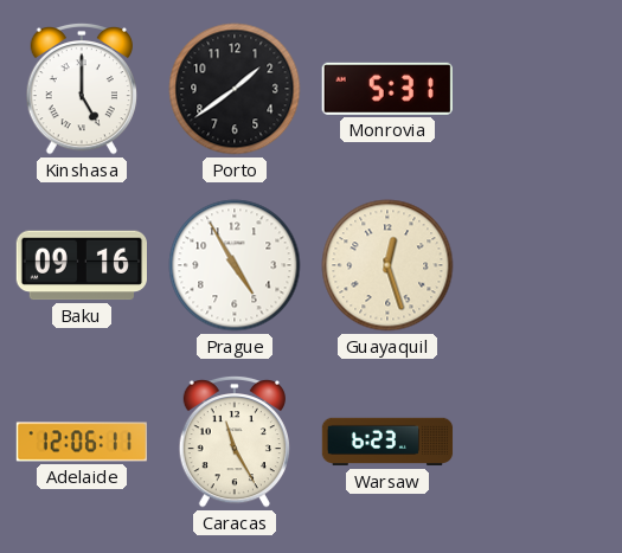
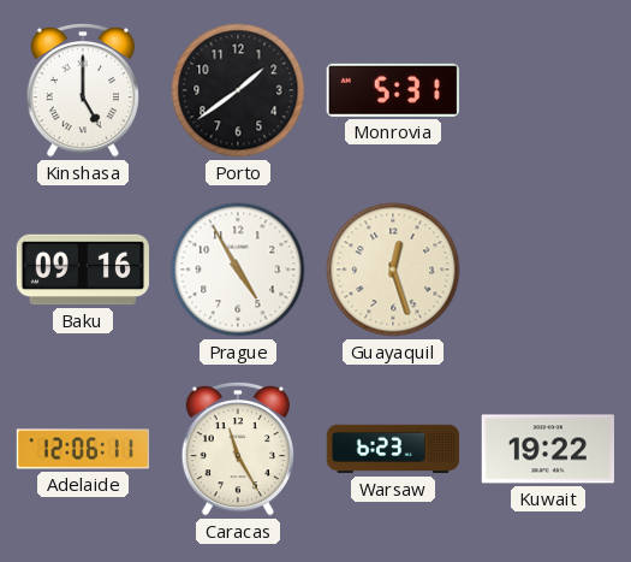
Kuwait: none -> 19:22
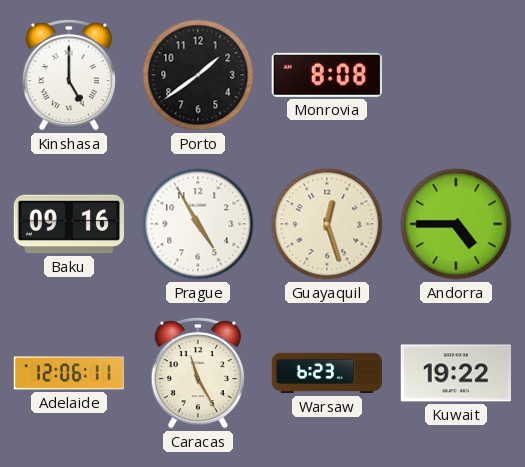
Monrovia: 5:31 -> 8:08
Andorra: none -> 4:45
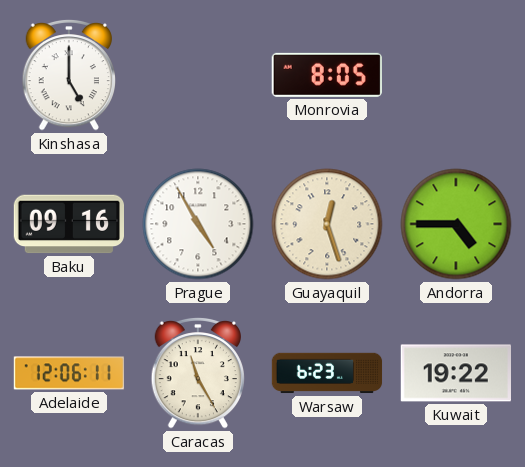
Porto: 1:39 -> none
Monrovia: 8:08 -> 8:05
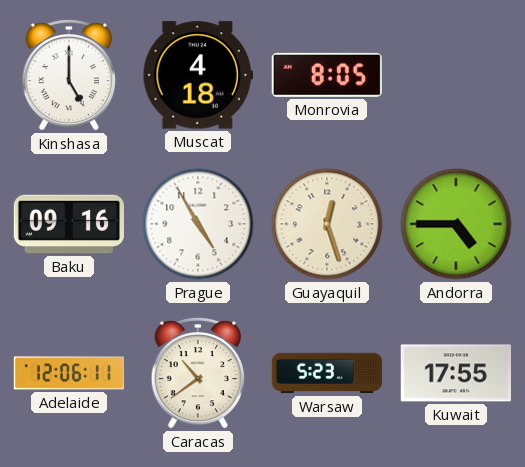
Muscat: none -> 4:18
Caracas: 11:25 -> 10:39
Warsaw: 6:23 -> 5:23
Kuwait: 19:22 -> 17:55
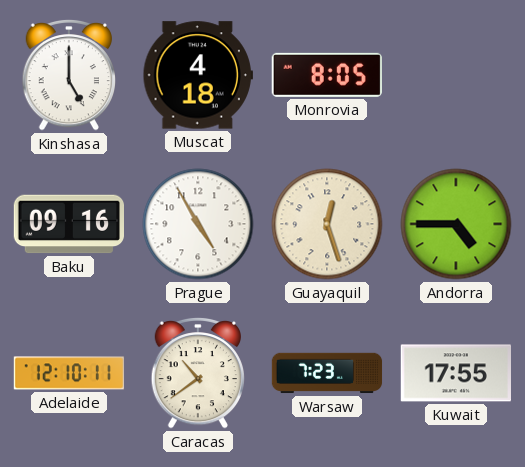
Adelaide: 12:06 -> 12:10
Warsaw: 5:23 -> 7:23
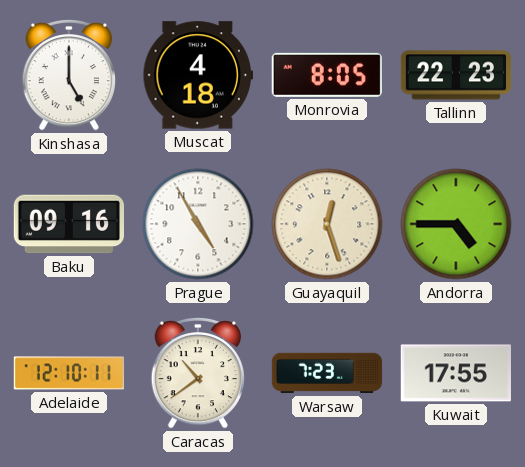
Tallinn: none -> 22:23
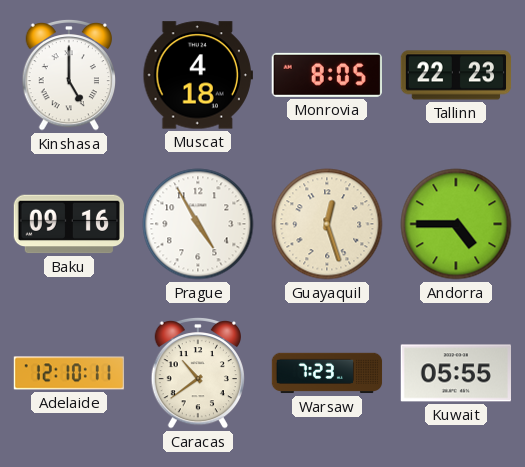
Kuwait: 17:55 -> 05:55
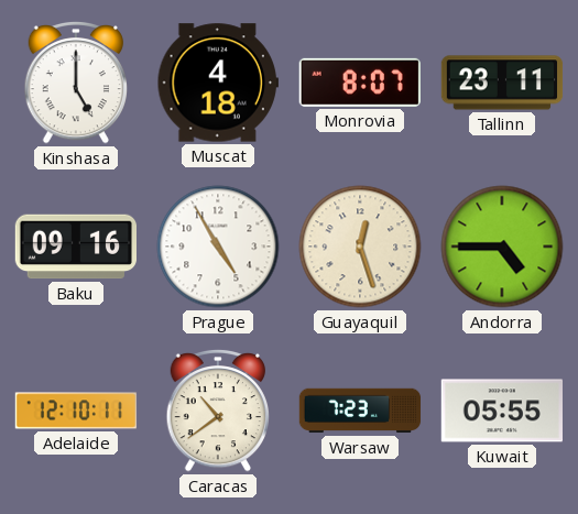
Monrovia: 8:05 -> 8:07
Tallinn: 22:23 -> 23:11
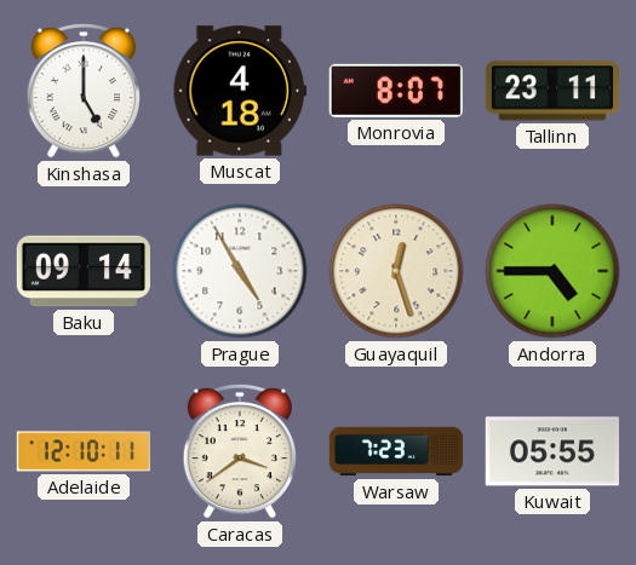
Baku: 09:16 -> 09:14
Caracas: 10:39 -> 3:39
